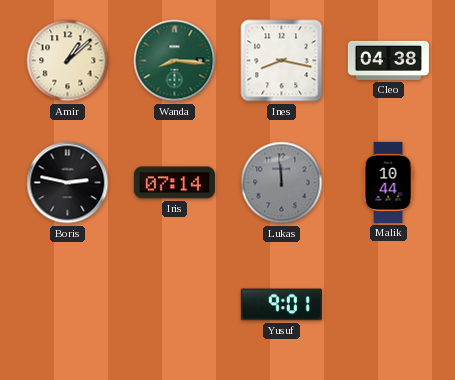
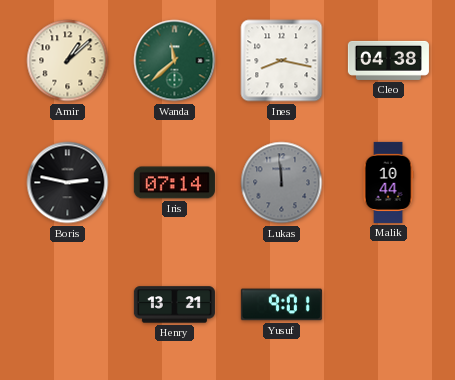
Wanda: 8:16 -> 11:38
Henry: none -> 13:21
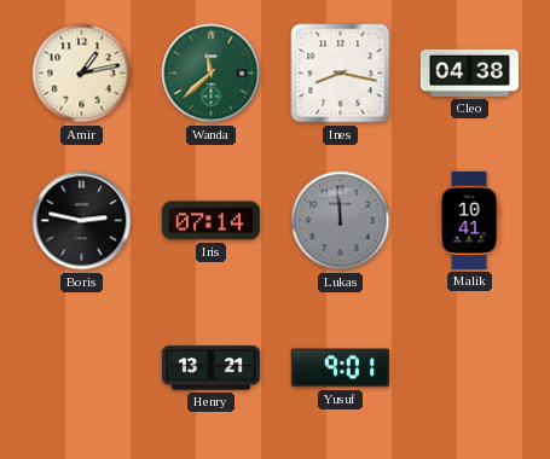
Amir: 1:08 -> 1:13
Malik: 10:44 -> 10:41
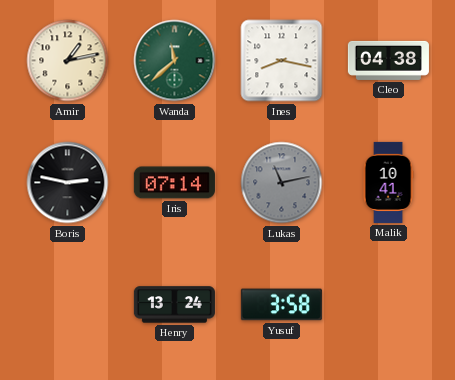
Lukas: 11:59 -> 11:13
Henry: 13:21 -> 13:24
Yusuf: 9:01 -> 3:58
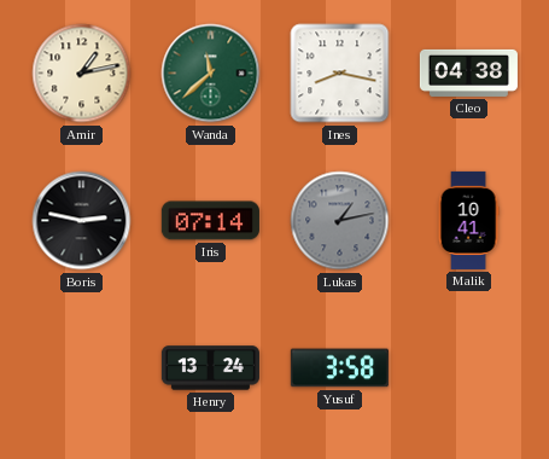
Lukas: 11:13 -> 1:13
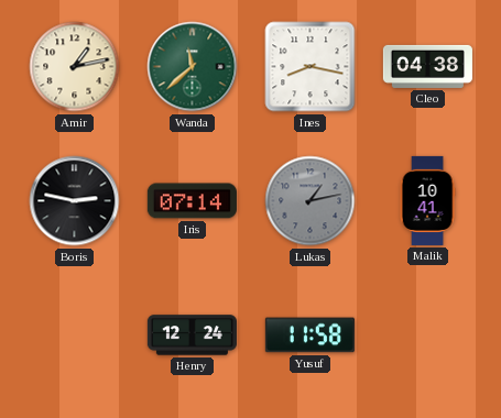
Henry: 13:24 -> 12:24
Yusuf: 3:58 -> 11:58
